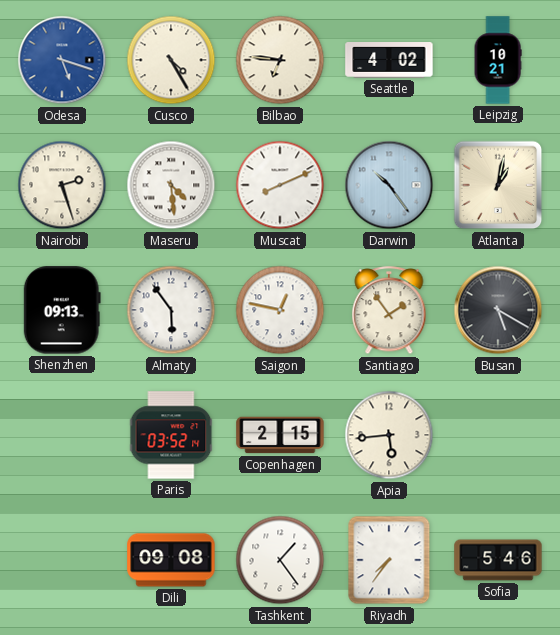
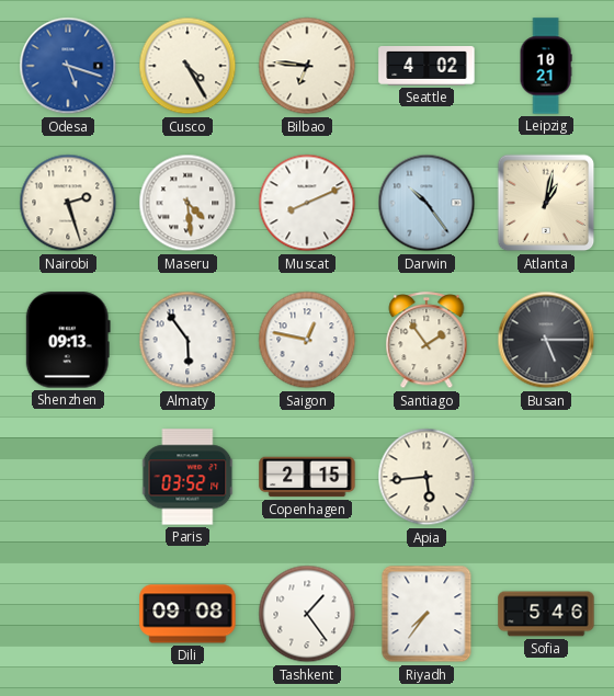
Busan: 5:20 -> 5:15
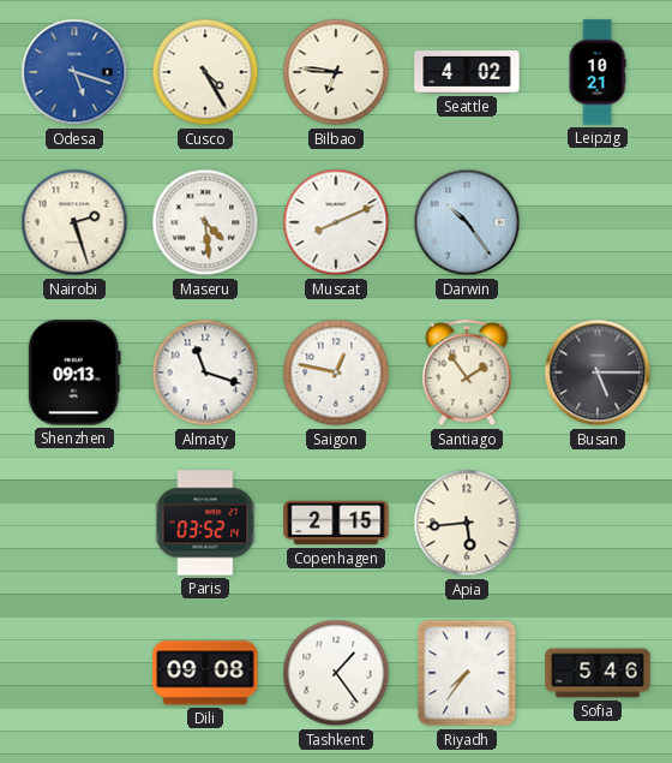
Atlanta: 1:02 -> none
Almaty: 5:54 -> 11:18
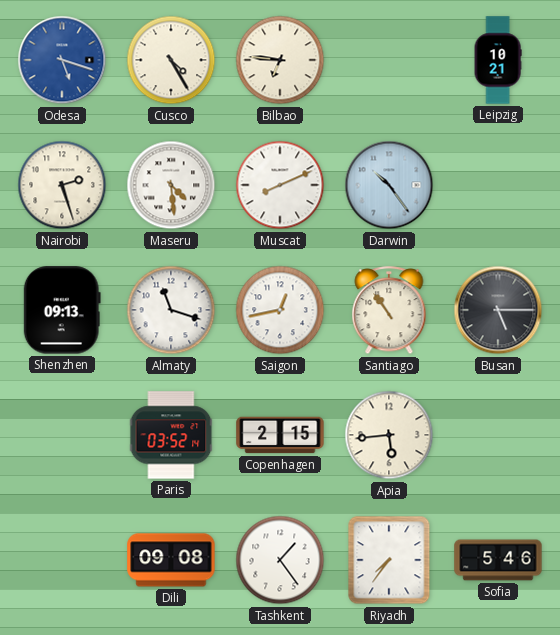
Seattle: 4:02 -> none
Saigon: 12:47 -> 12:43
Santiago: 1:54 -> 10:54
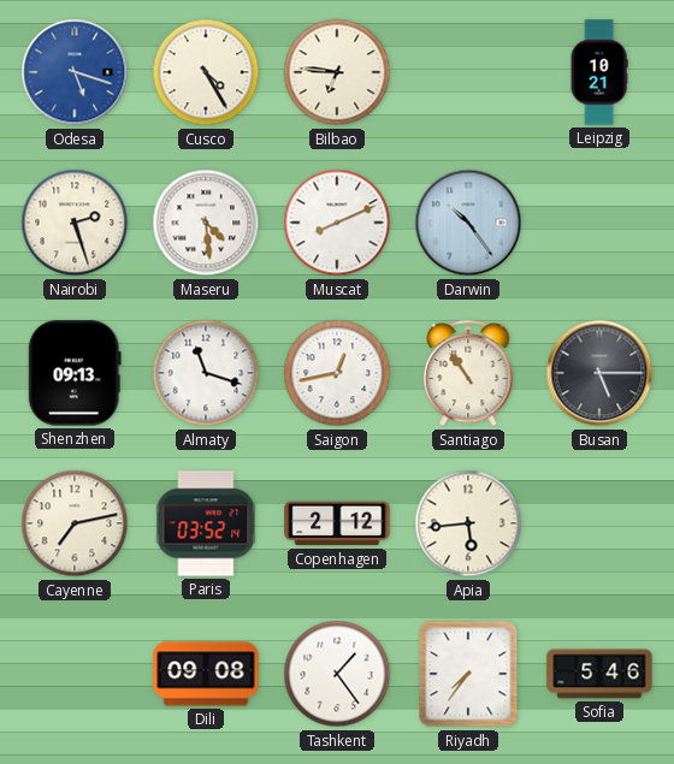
Cayenne: none -> 7:13
Copenhagen: 2:15 -> 2:12
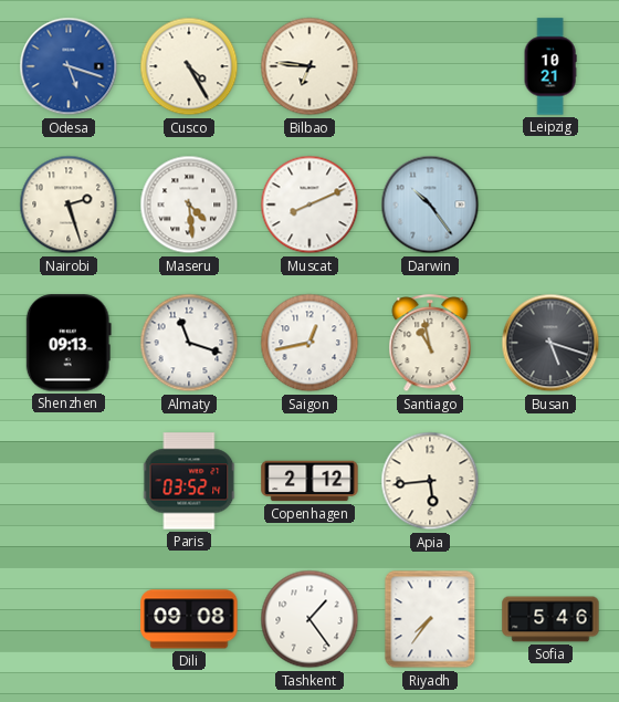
Santiago: 10:54 -> 10:58
Busan: 5:15 -> 5:18
Cayenne: 7:13 -> none
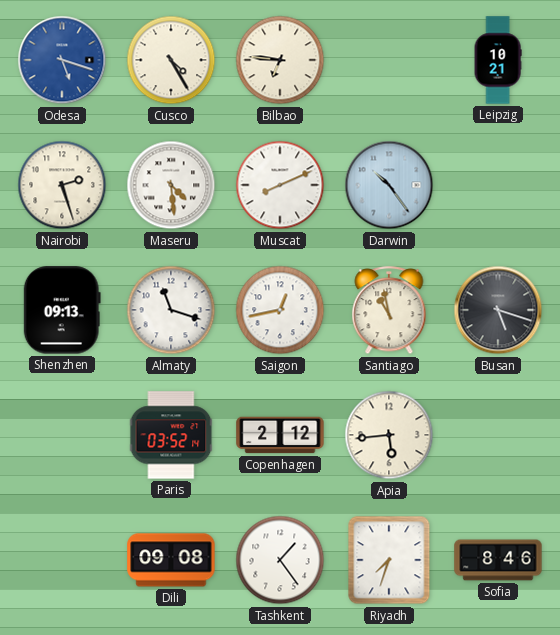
Riyadh: 7:36 -> 7:33
Sofia: 5:46 -> 8:46
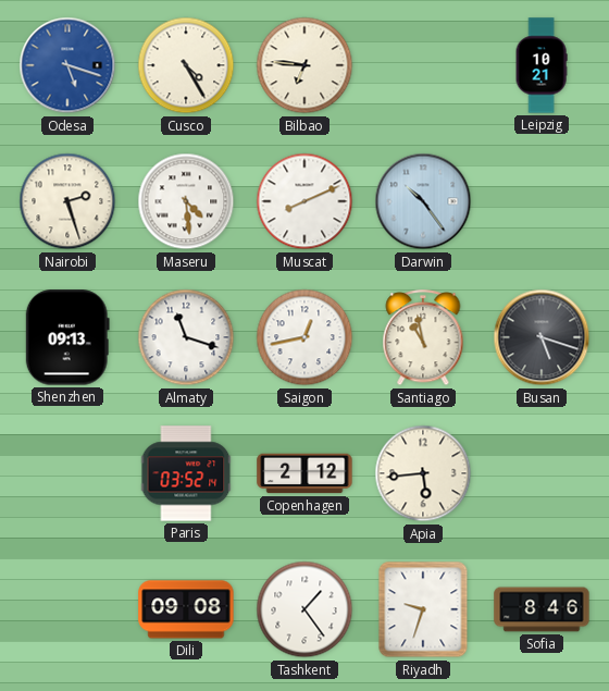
Riyadh: 7:33 -> 9:33
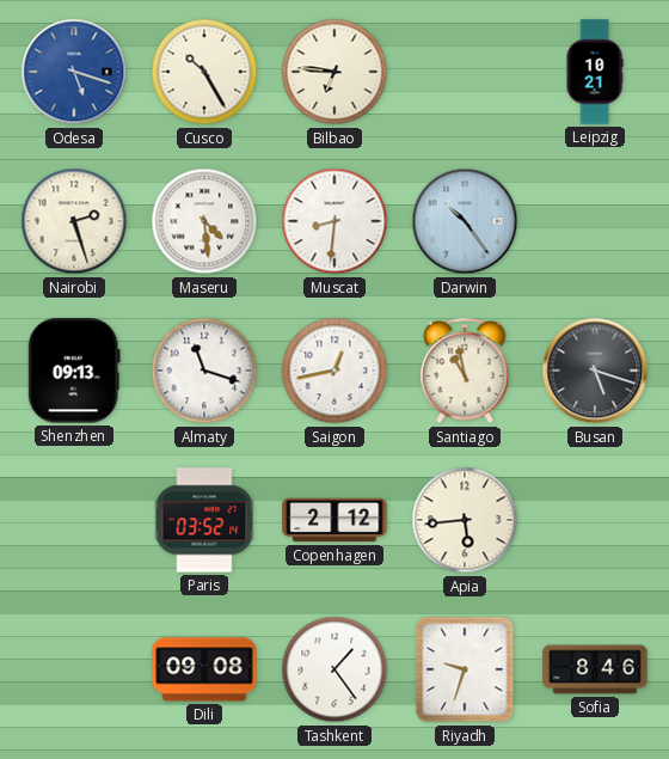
Cusco: 4:25 -> 10:25
Muscat: 8:11 -> 8:31
